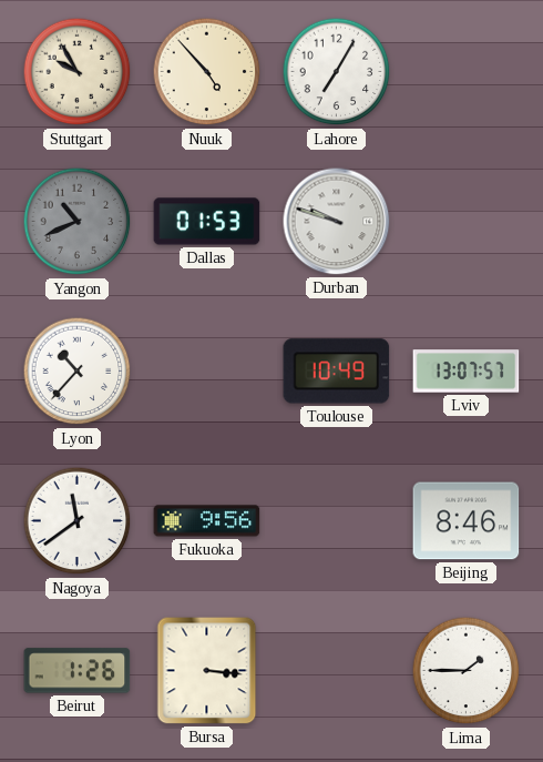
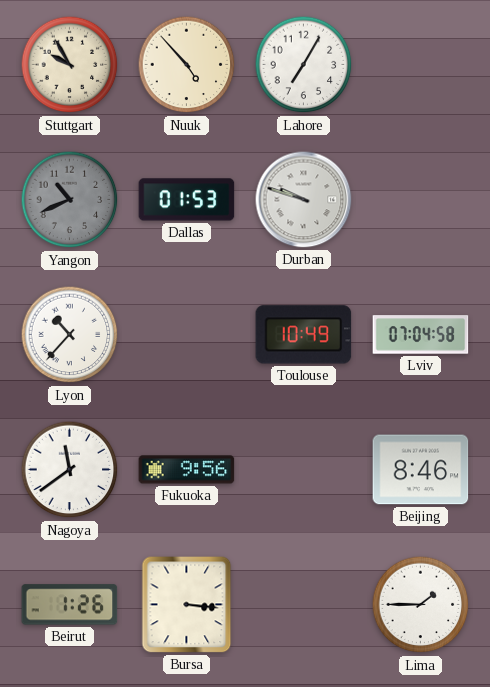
Lviv: 13:07 -> 07:04
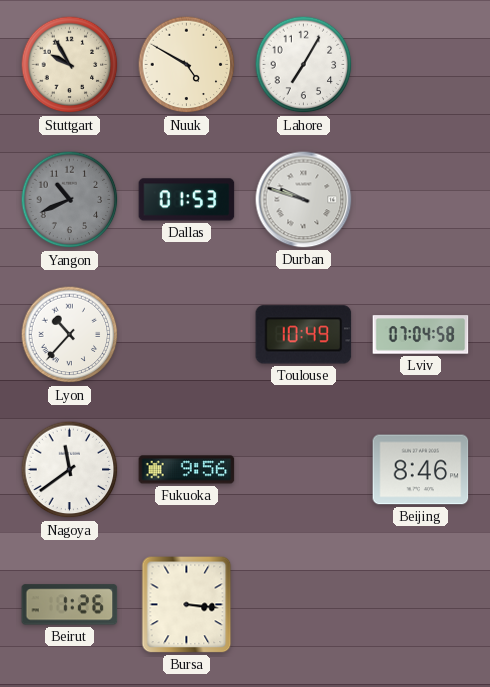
Nuuk: 4:53 -> 4:50
Lima: 1:45 -> none
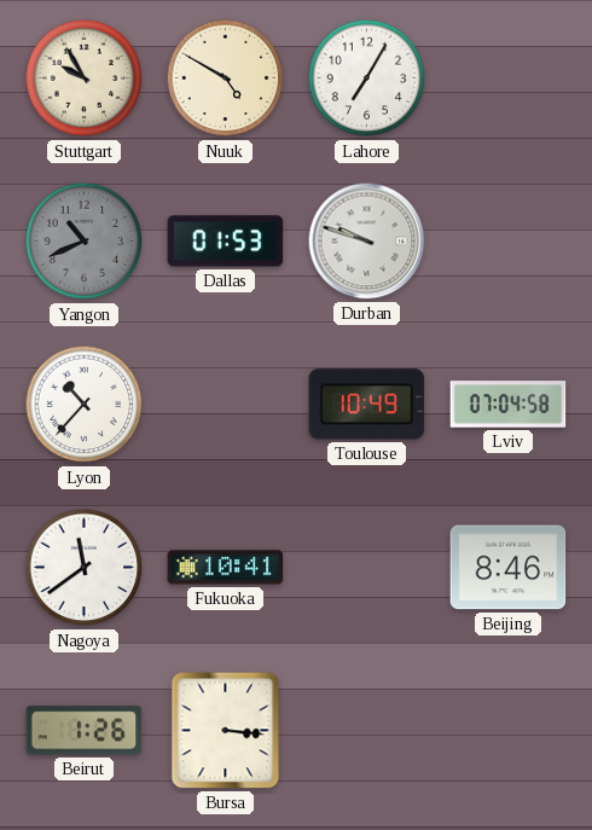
Fukuoka: 9:56 -> 10:41
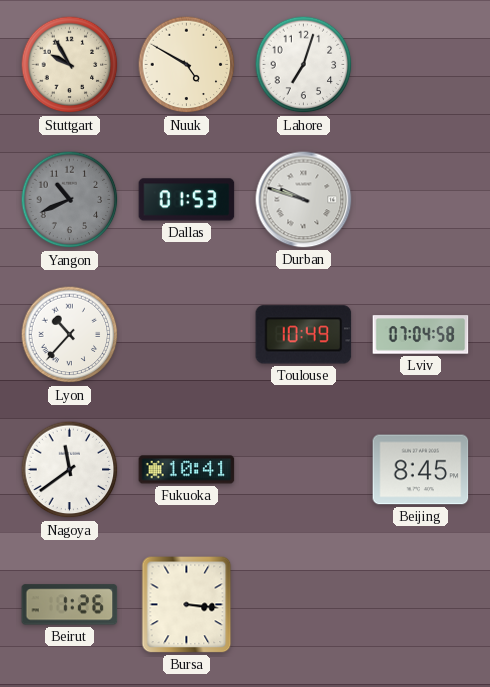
Lahore: 7:05 -> 7:03
Beijing: 8:46 -> 8:45
